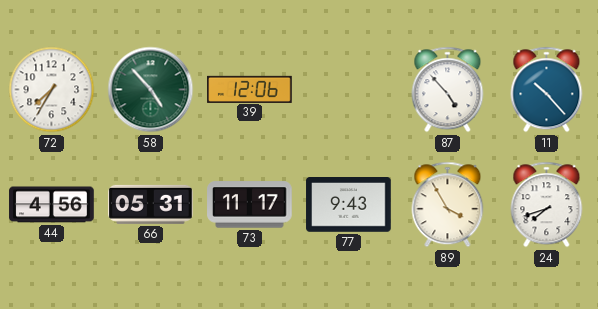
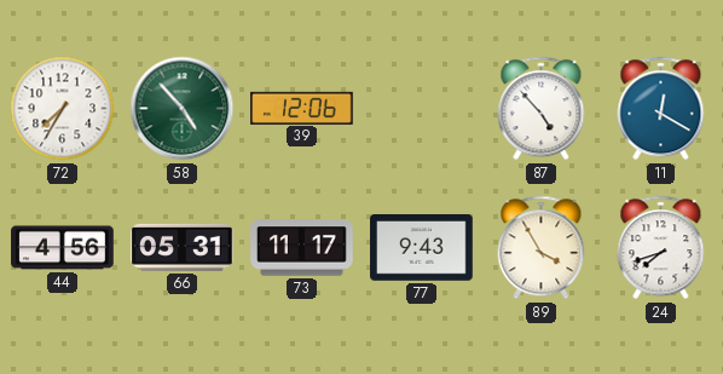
11: 10:23 -> 12:20
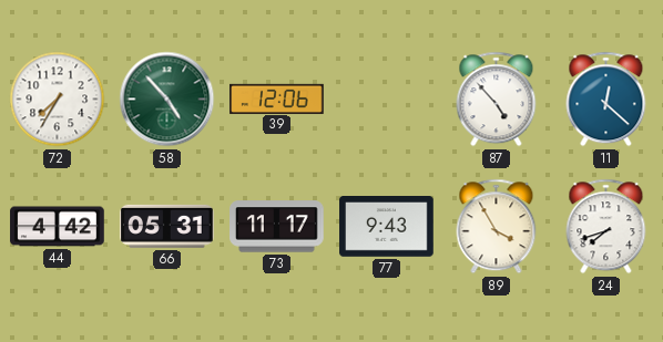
11: 12:20 -> 12:22
44: 4:56 -> 4:42
